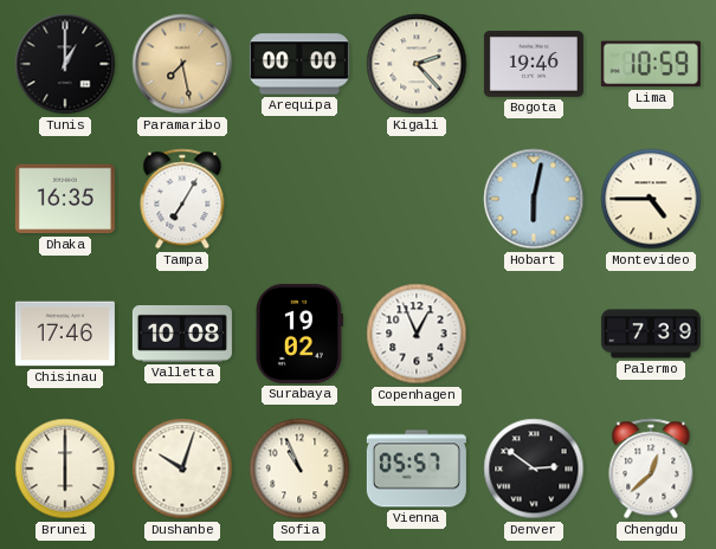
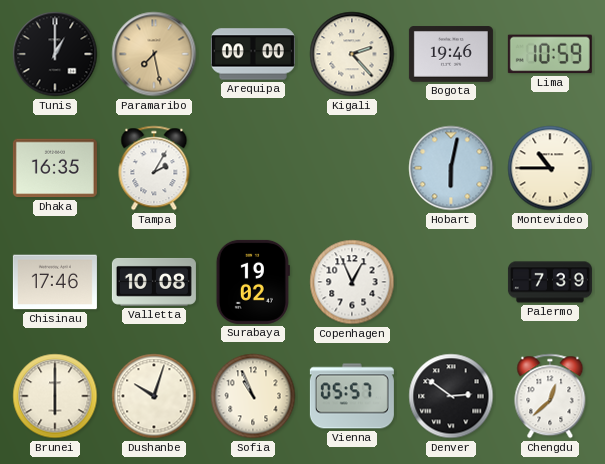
Tampa: 7:05 -> 2:05
Montevideo: 4:45 -> 10:45
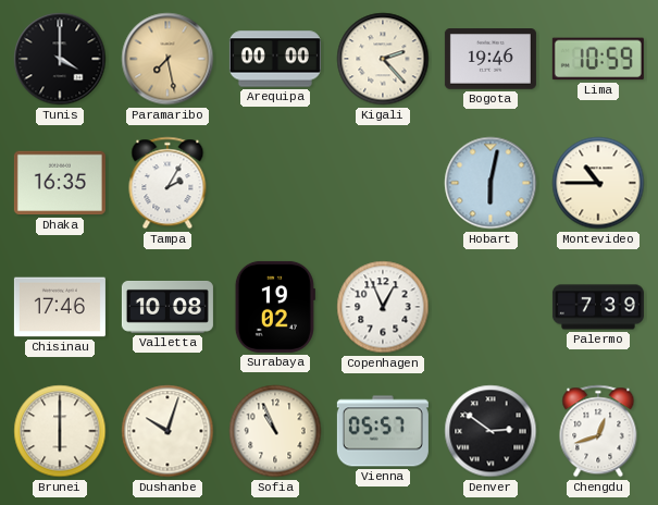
Tunis: 1:00 -> 4:00
Chengdu: 12:38 -> 12:42
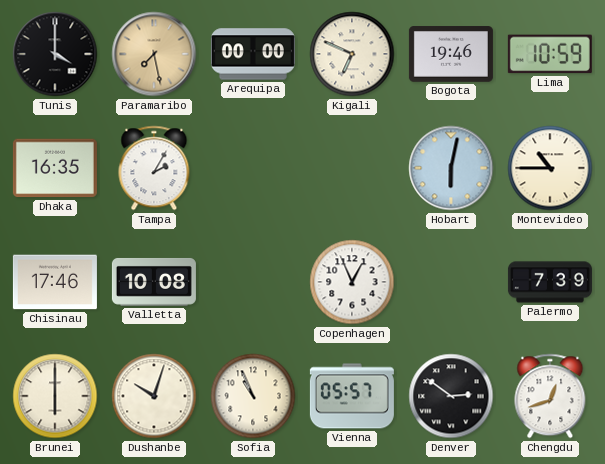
Kigali: 2:23 -> 6:49
Surabaya: 19:02 -> none
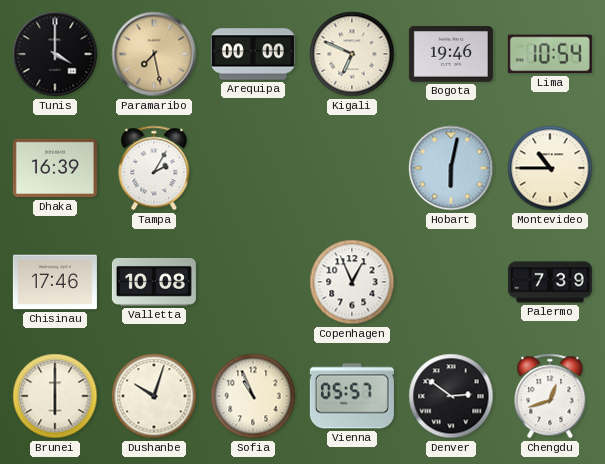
Lima: 10:59 -> 10:54
Dhaka: 16:35 -> 16:39
